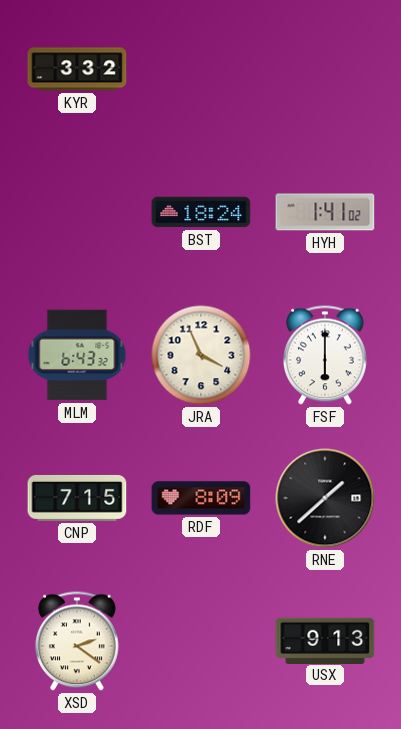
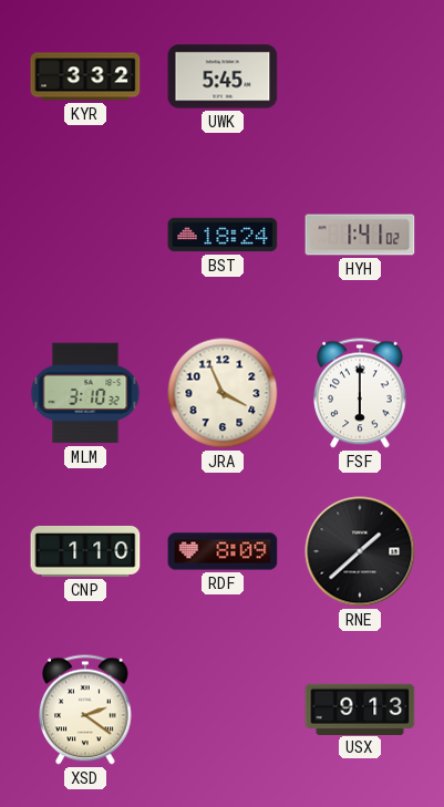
UWK: none -> 5:45
MLM: 6:43 -> 3:10
CNP: 7:15 -> 1:10
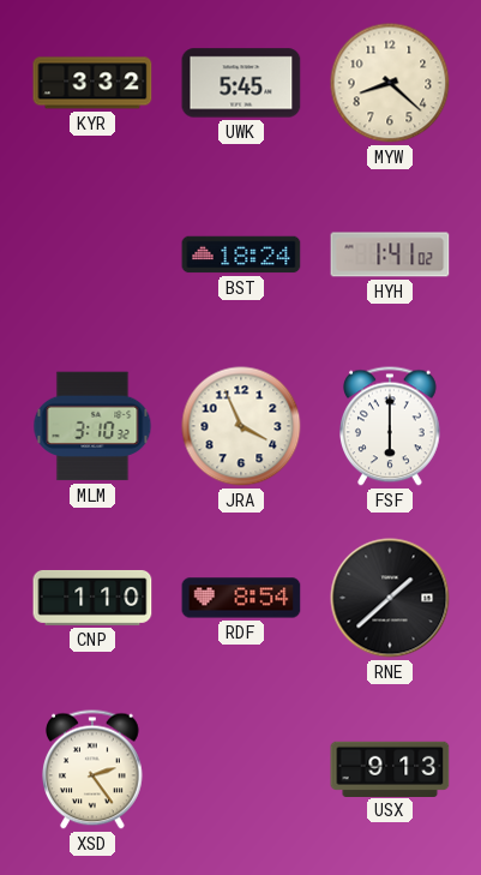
MYW: none -> 8:22
RDF: 8:09 -> 8:54
XSD: 2:21 -> 2:24
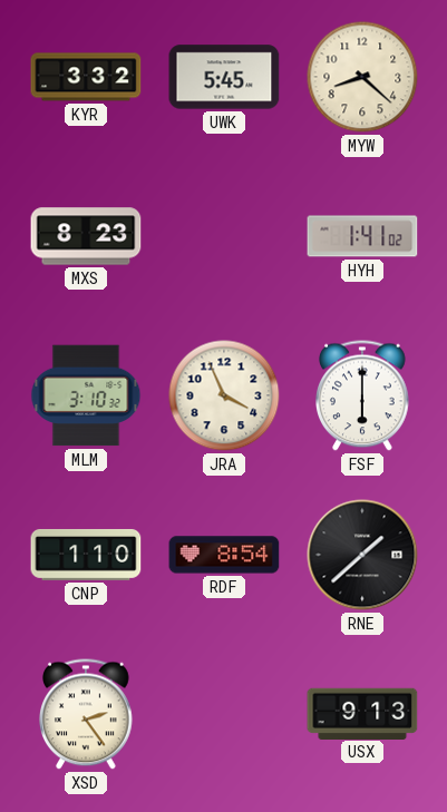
MXS: none -> 8:23
BST: 18:24 -> none
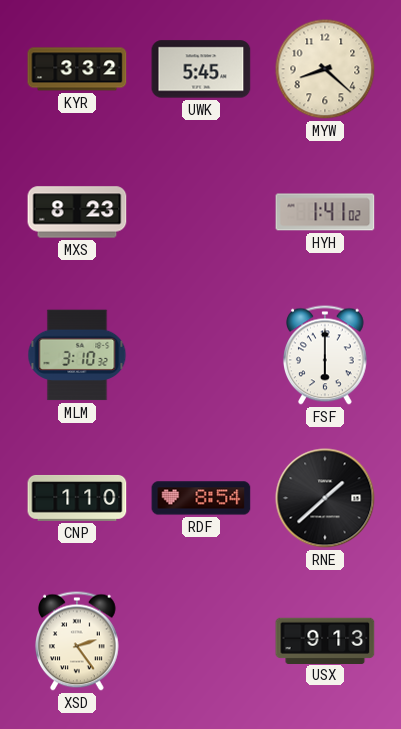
JRA: 3:56 -> none
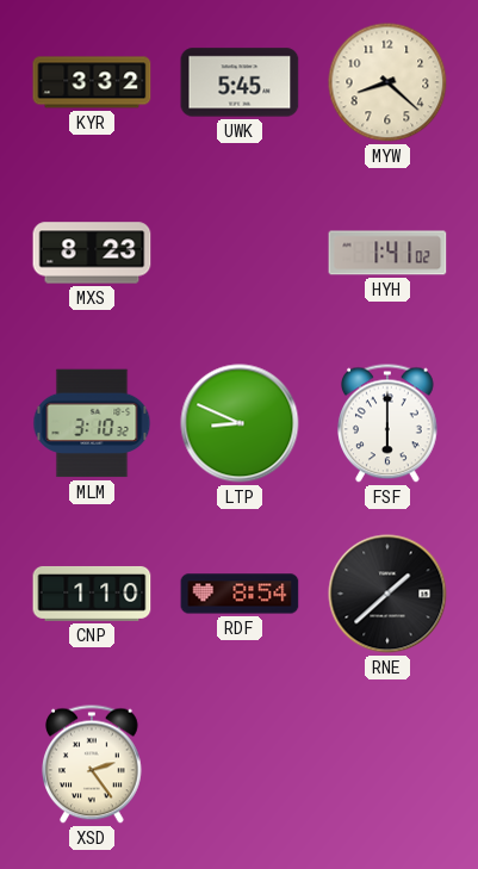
LTP: none -> 8:49
USX: 9:13 -> none
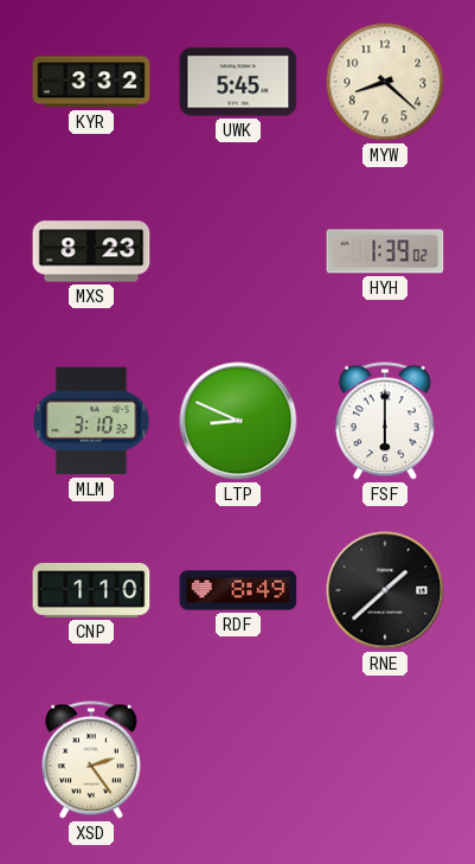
HYH: 1:41 -> 1:39
RDF: 8:54 -> 8:49
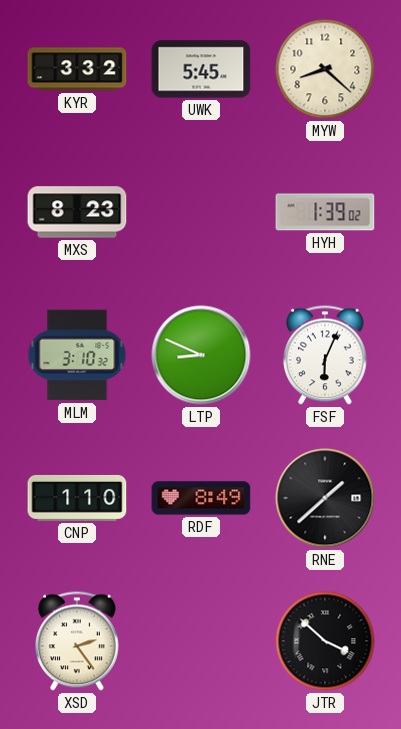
FSF: 6:00 -> 6:04
JTR: none -> 3:52
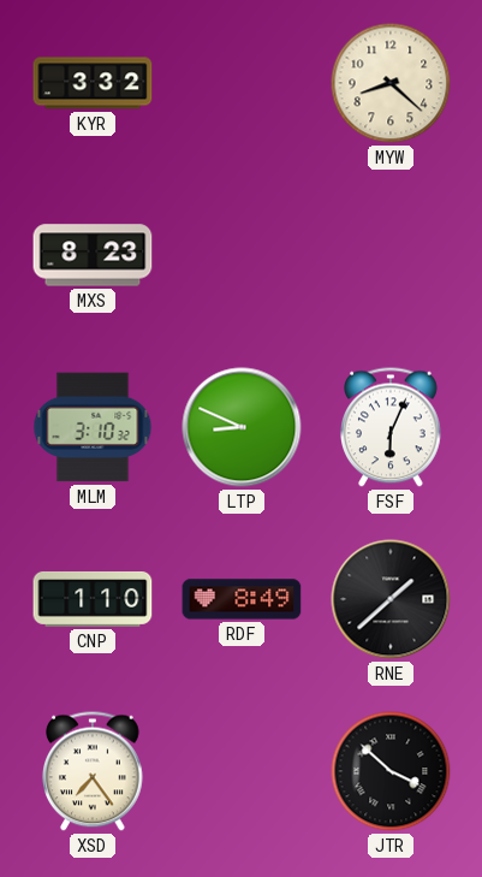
UWK: 5:45 -> none
HYH: 1:39 -> none
XSD: 2:24 -> 7:24
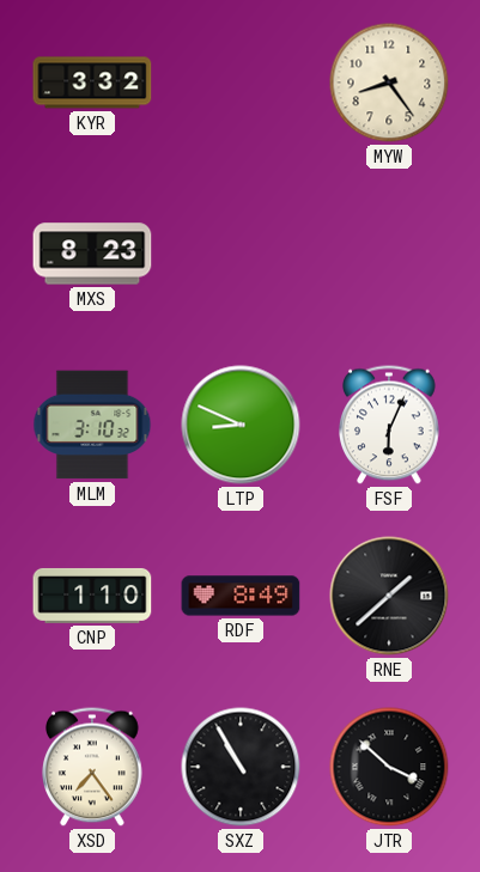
MYW: 8:22 -> 8:24
SXZ: none -> 10:55
